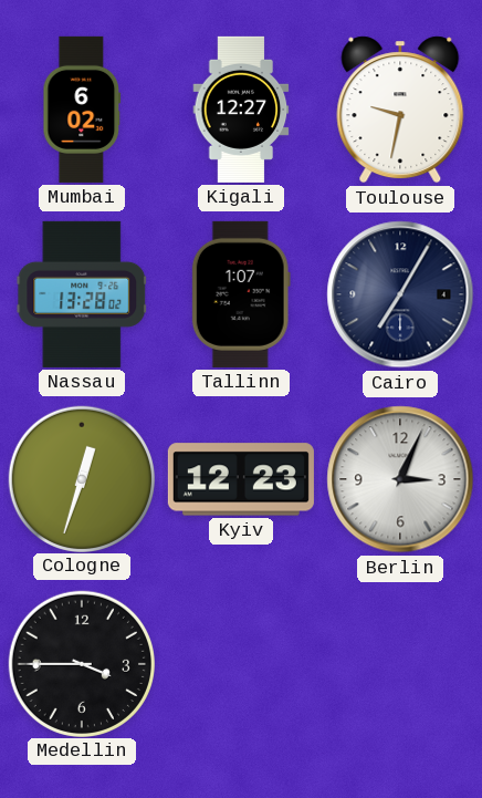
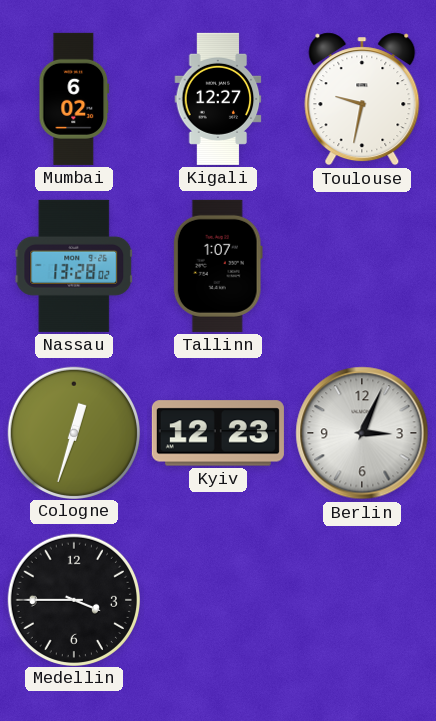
Cairo: 7:05 -> none
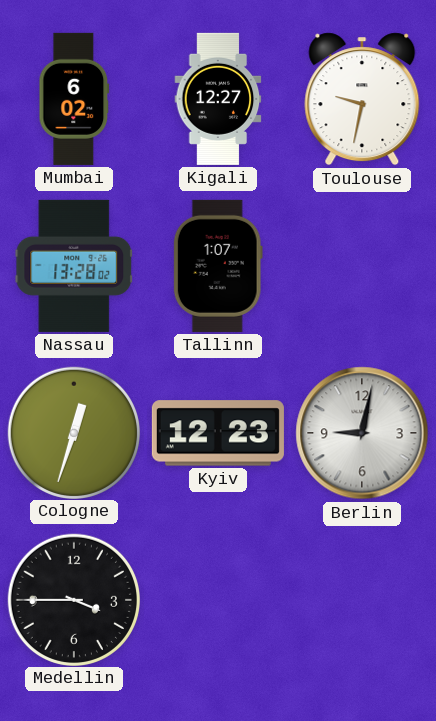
Berlin: 3:04 -> 9:02
